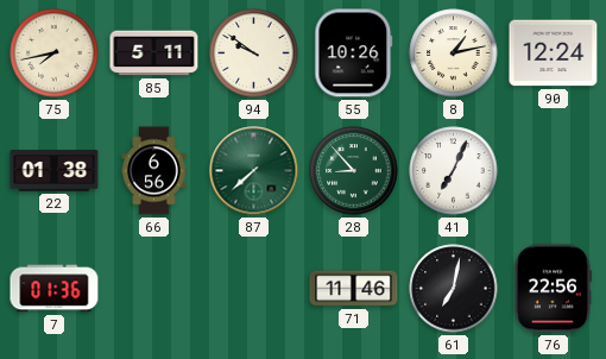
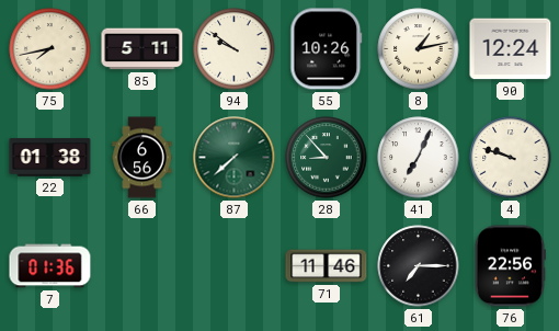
4: none -> 9:48
61: 7:02 -> 7:15
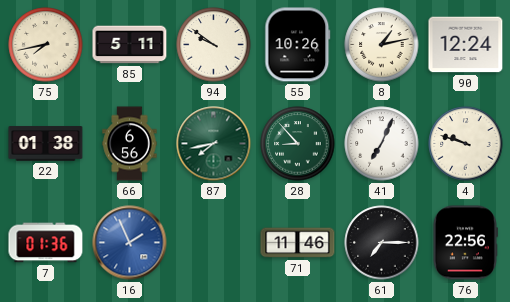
87: 7:38 -> 7:43
16: none -> 1:56
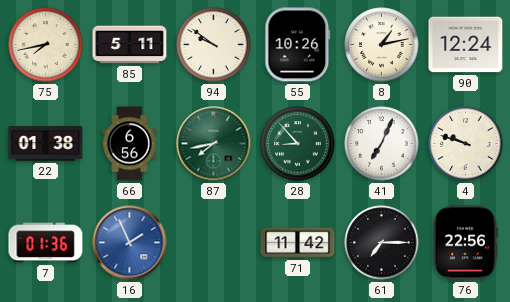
71: 11:46 -> 11:42
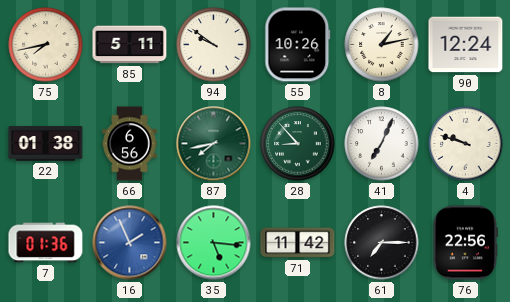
35: none -> 5:16
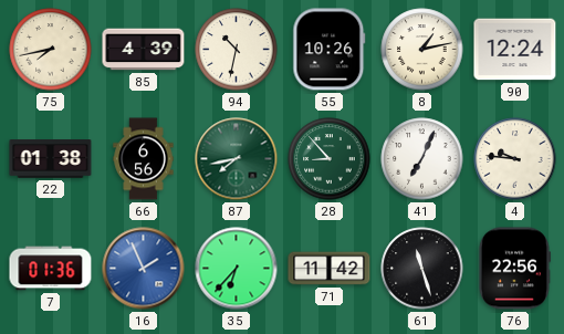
85: 5:11 -> 4:39
94: 9:51 -> 10:32
4: 9:48 -> 9:46
35: 5:16 -> 6:37
61: 7:15 -> 11:27
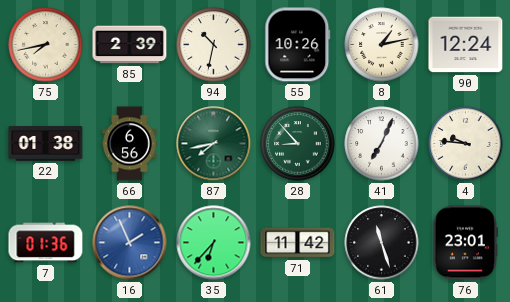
85: 4:39 -> 2:39
76: 22:56 -> 23:01
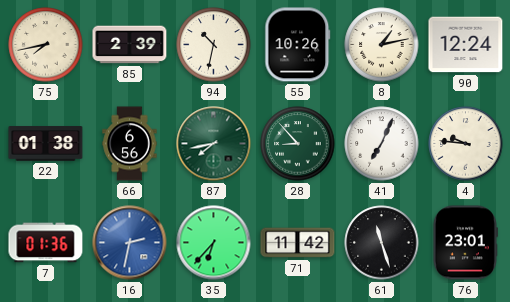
16: 1:56 -> 2:32
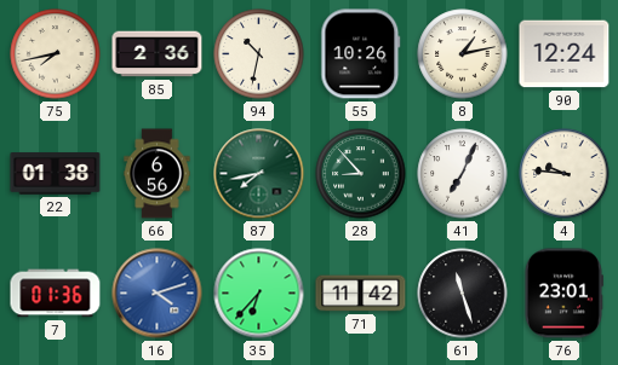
85: 2:39 -> 2:36
16: 2:32 -> 4:12
